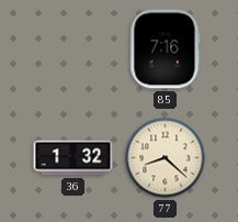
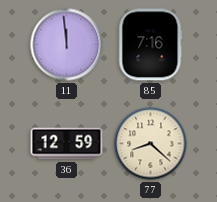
11: none -> 11:59
36: 1:32 -> 12:59
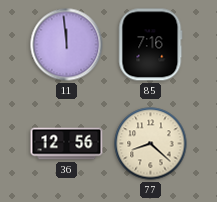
36: 12:59 -> 12:56
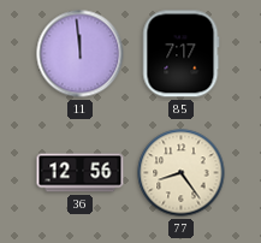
85: 7:16 -> 7:17
77: 8:22 -> 8:24
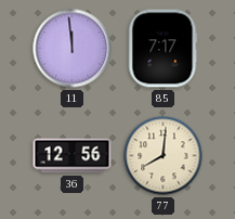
77: 8:24 -> 8:01
